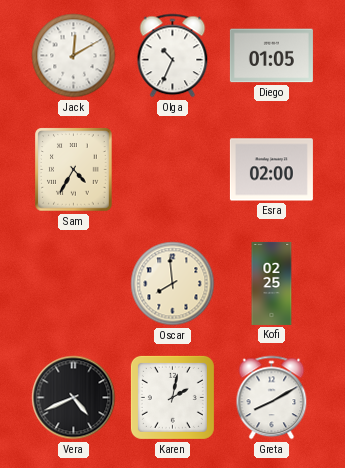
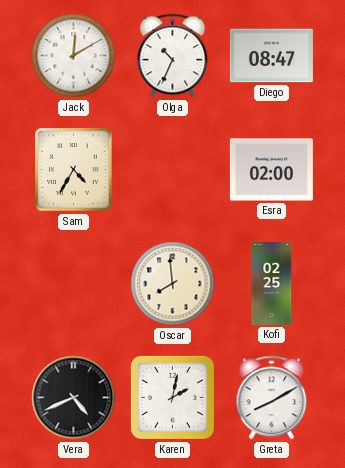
Diego: 01:05 -> 08:47
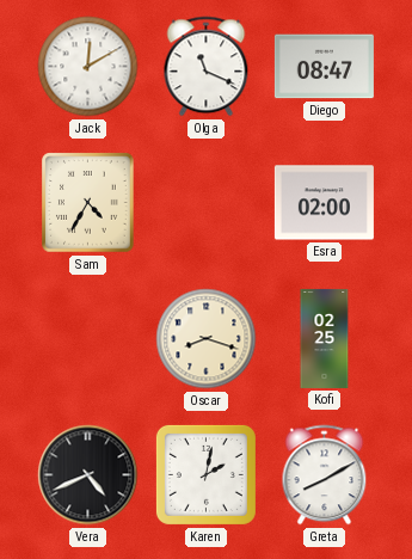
Olga: 10:34 -> 11:19
Oscar: 7:59 -> 8:18
